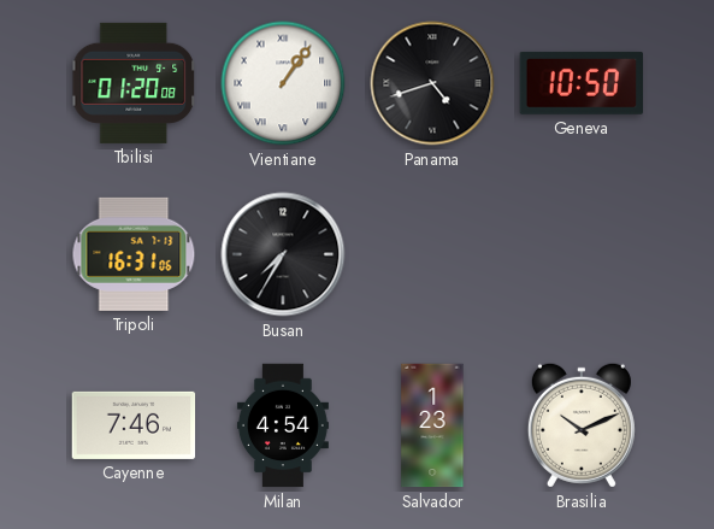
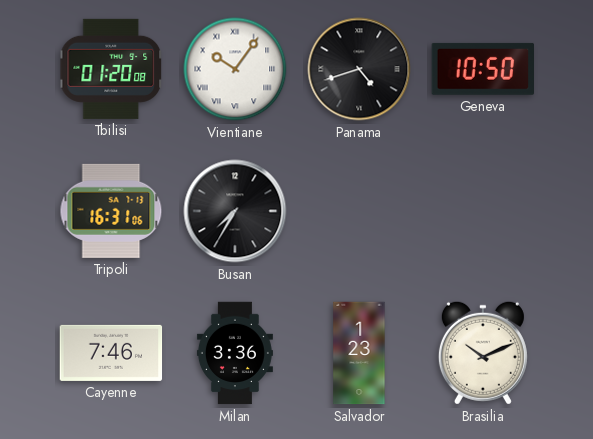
Vientiane: 1:06 -> 10:06
Milan: 4:54 -> 3:36
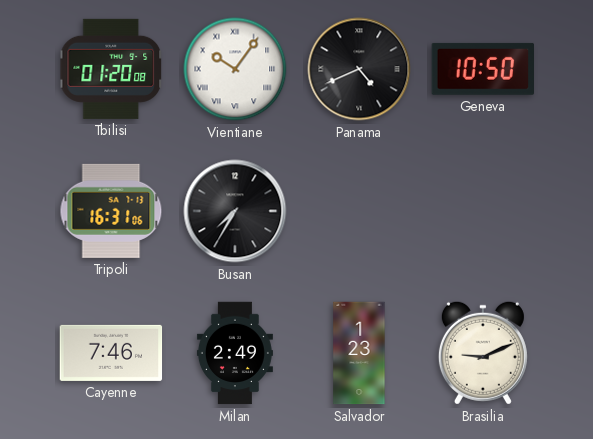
Panama: 4:42 -> 4:41
Milan: 3:36 -> 2:49
Brasilia: 10:11 -> 9:11
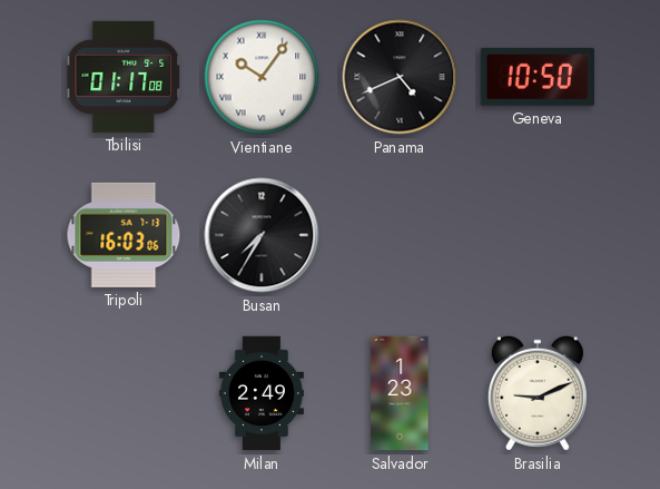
Tbilisi: 01:20 -> 01:17
Tripoli: 16:31 -> 16:03
Cayenne: 7:46 -> none
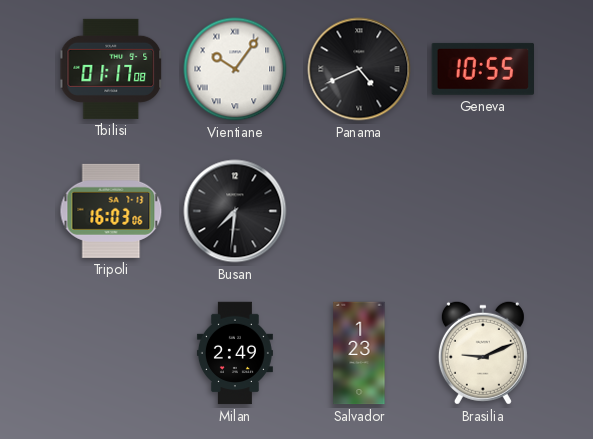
Geneva: 10:50 -> 10:55
Busan: 7:35 -> 7:31
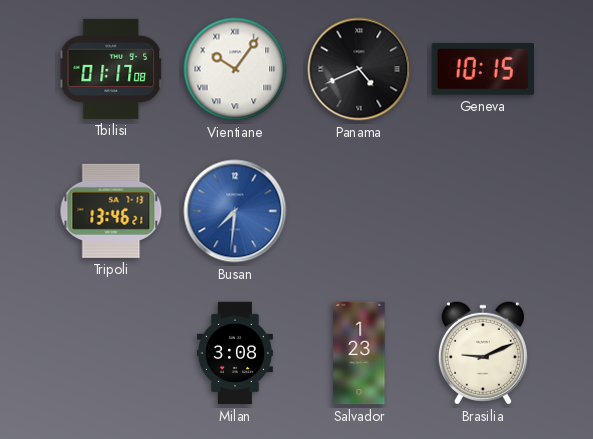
Geneva: 10:55 -> 10:15
Tripoli: 16:03 -> 13:46
Busan dial: black -> blue
Milan: 2:49 -> 3:08
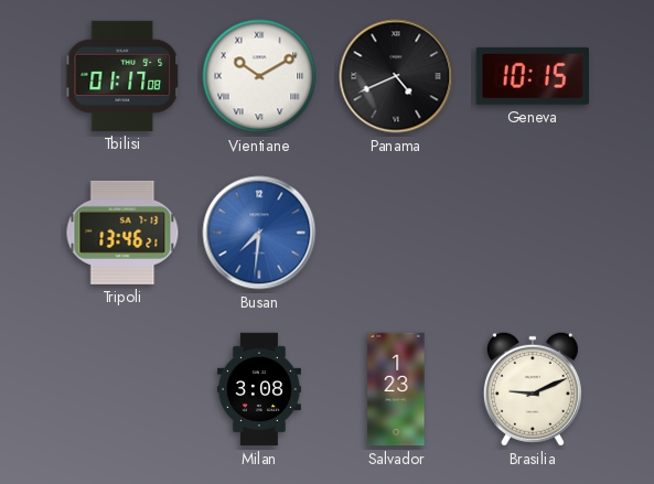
Vientiane: 10:06 -> 10:10
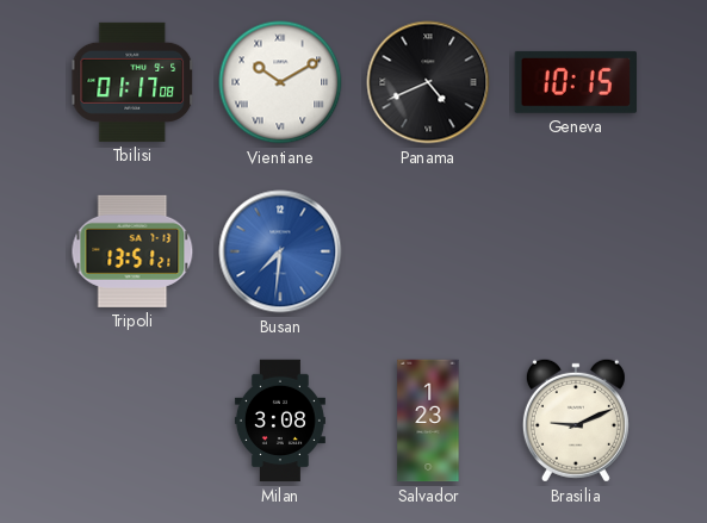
Tripoli: 13:46 -> 13:51
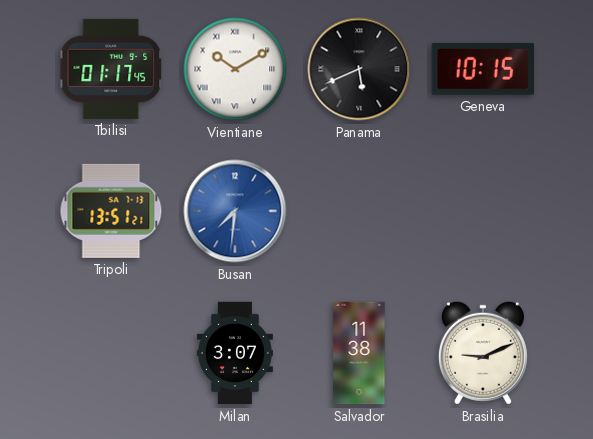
Tbilisi: 01:17:08 -> 01:17:45
Panama: 4:41 -> 5:41
Milan: 3:08 -> 3:07
Salvador: 1:23 -> 11:38
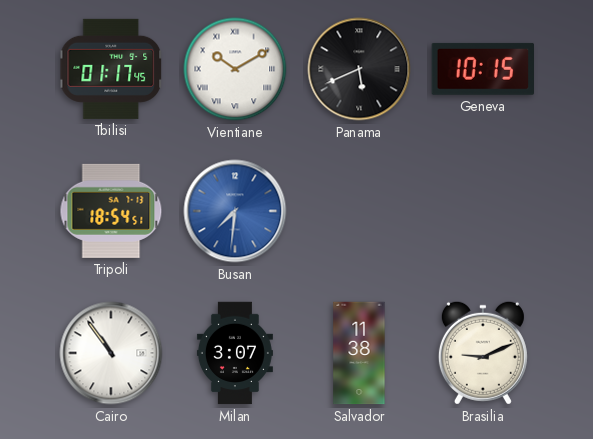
Tripoli: 13:51 -> 18:54
Cairo: none -> 10:54
